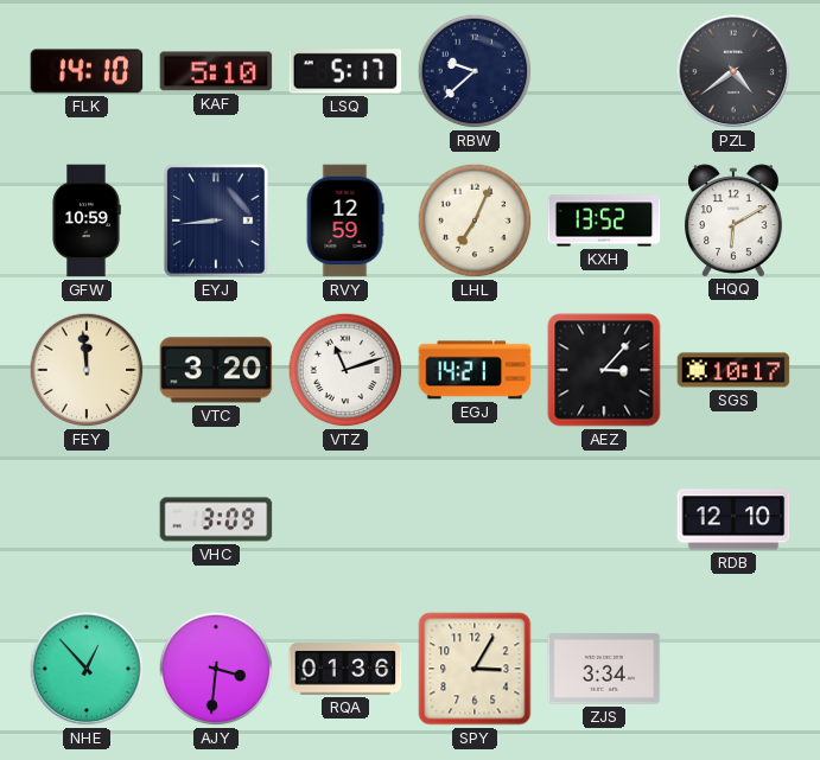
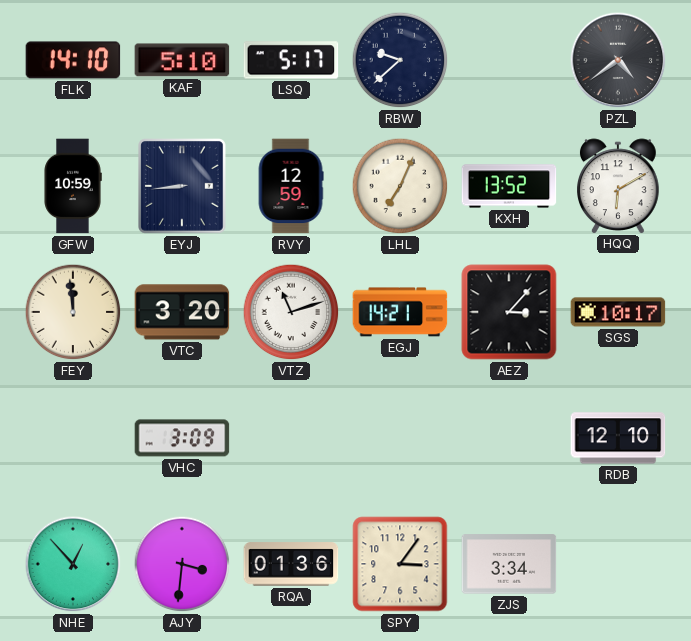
SPY: 3:05 -> 3:06
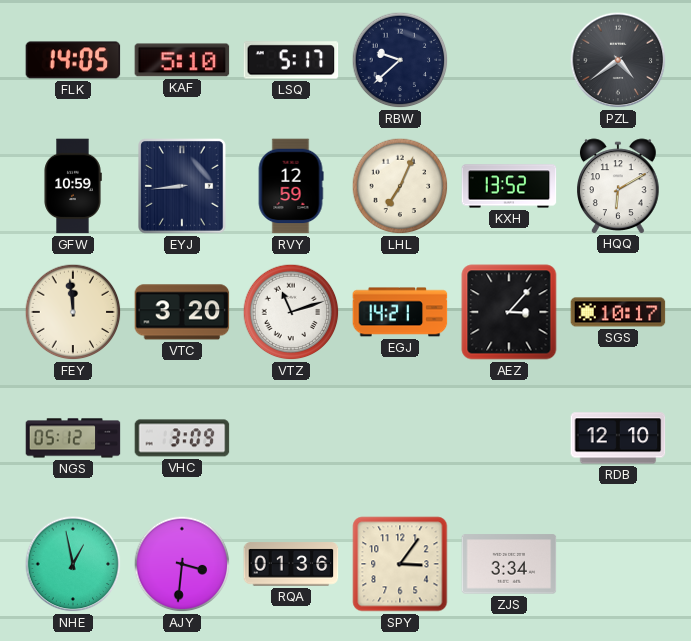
FLK: 14:10 -> 14:05
NGS: none -> 05:12
NHE: 12:53 -> 12:58
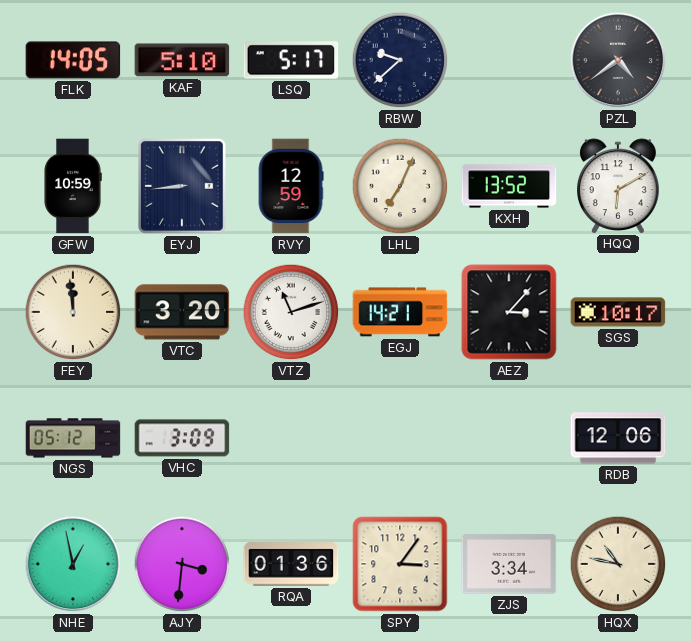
RDB: 12:10 -> 12:06
HQX: none -> 10:47
